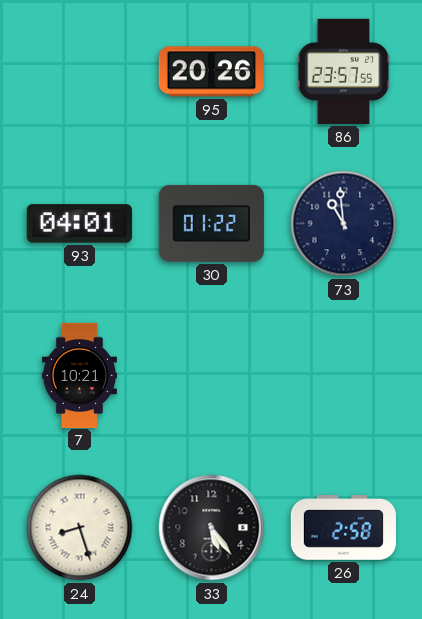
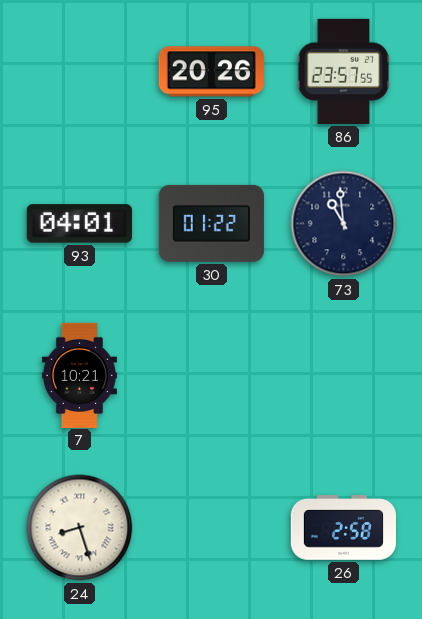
33: 5:24 -> none
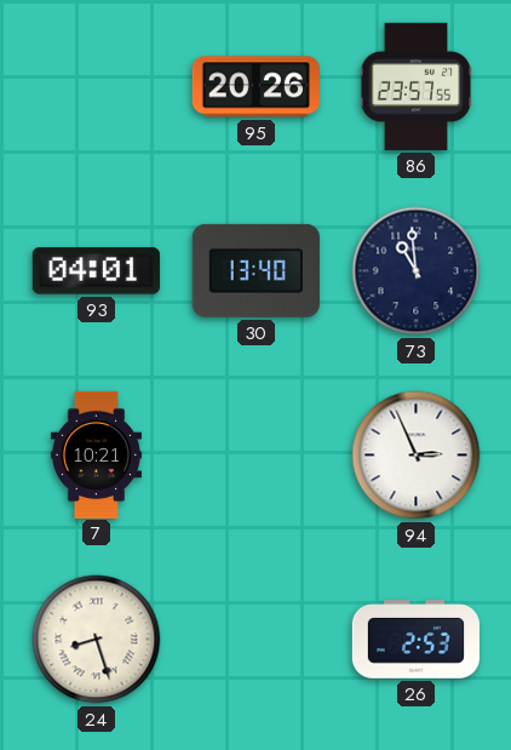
30: 01:22 -> 13:40
94: none -> 2:56
26: 2:58 -> 2:53
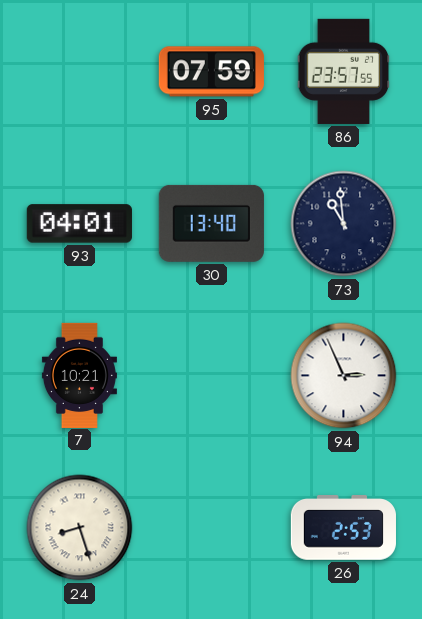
95: 20:26 -> 07:59
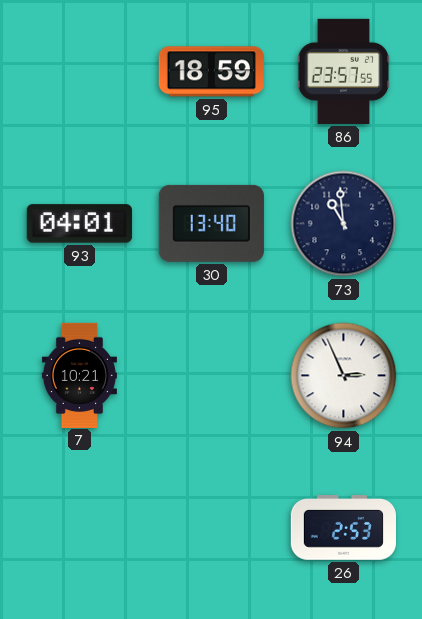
95: 07:59 -> 18:59
24: 8:27 -> none
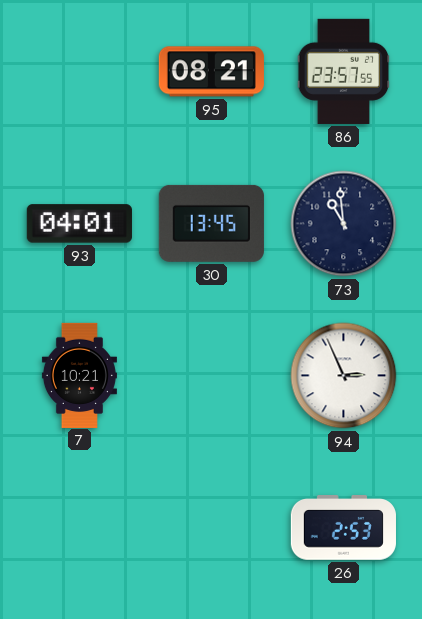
95: 18:59 -> 08:21
30: 13:40 -> 13:45
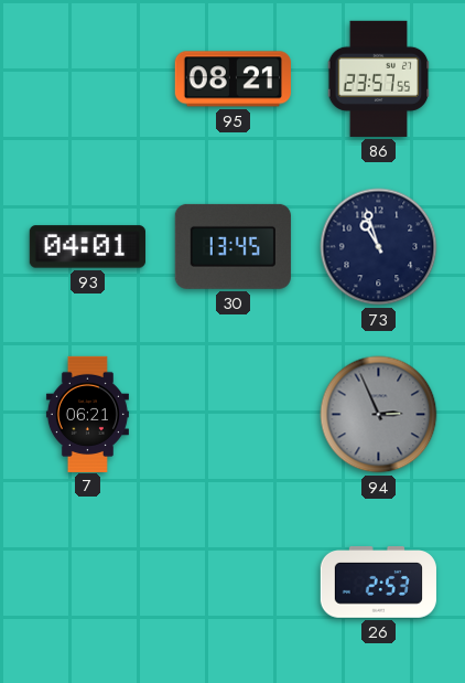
73: 10:59 -> 10:57
7: 10:21 -> 06:21
94 dial: white -> grey
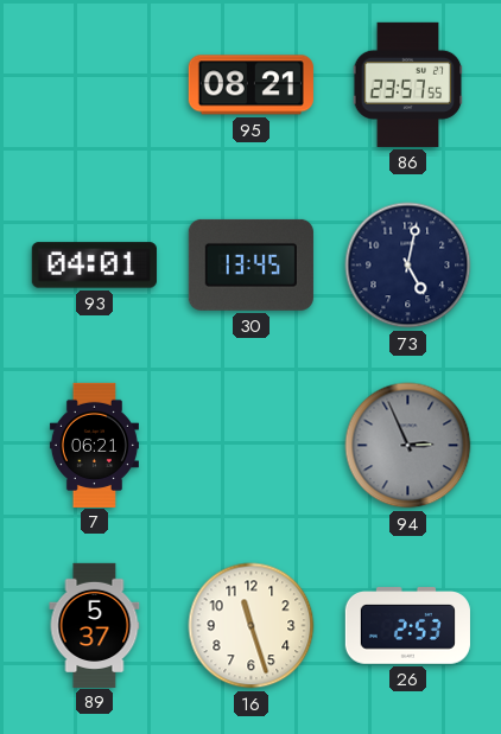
73: 10:57 -> 5:02
89: none -> 5:37
16: none -> 11:27
